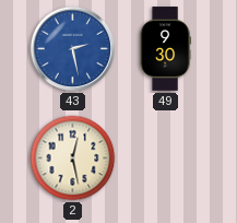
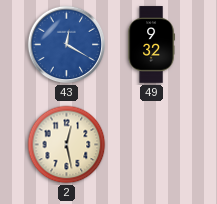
43: 2:28 -> 12:20
49: 9:30 -> 9:32
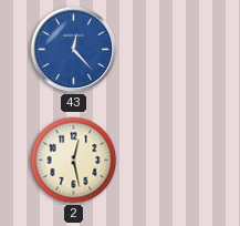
43: 12:20 -> 12:23
49: 9:32 -> none
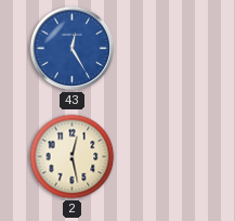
43: 12:23 -> 12:25
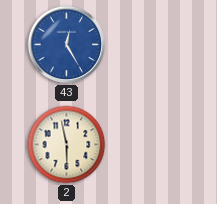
2: 12:28 -> 5:58
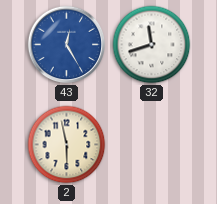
32: none -> 11:42
